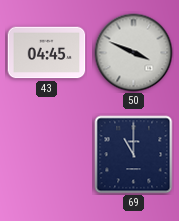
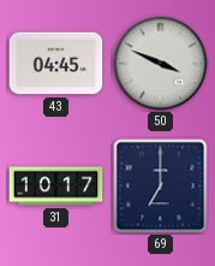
31: none -> 10:17
69: 11:00 -> 7:00
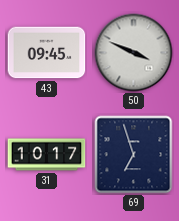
43: 04:45 -> 09:45
69: 7:00 -> 6:57
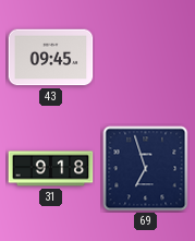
50: 3:49 -> none
31: 10:17 -> 9:18
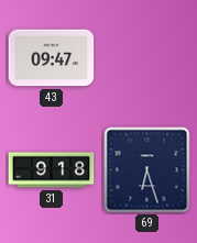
43: 09:45 -> 09:47
69: 6:57 -> 6:27
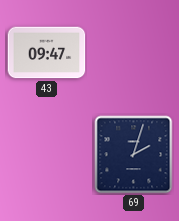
31: 9:18 -> none
69: 6:27 -> 2:03
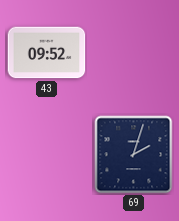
43: 09:47 -> 09:52
